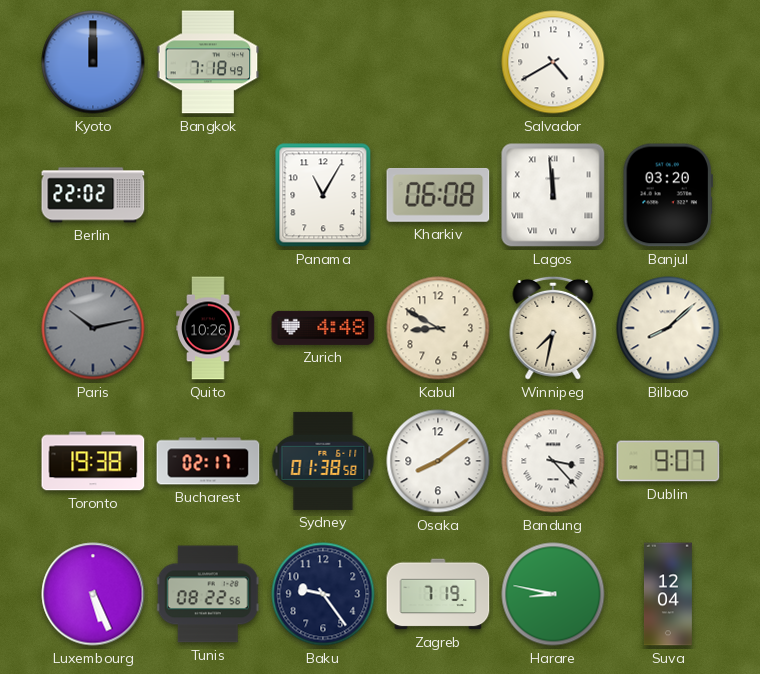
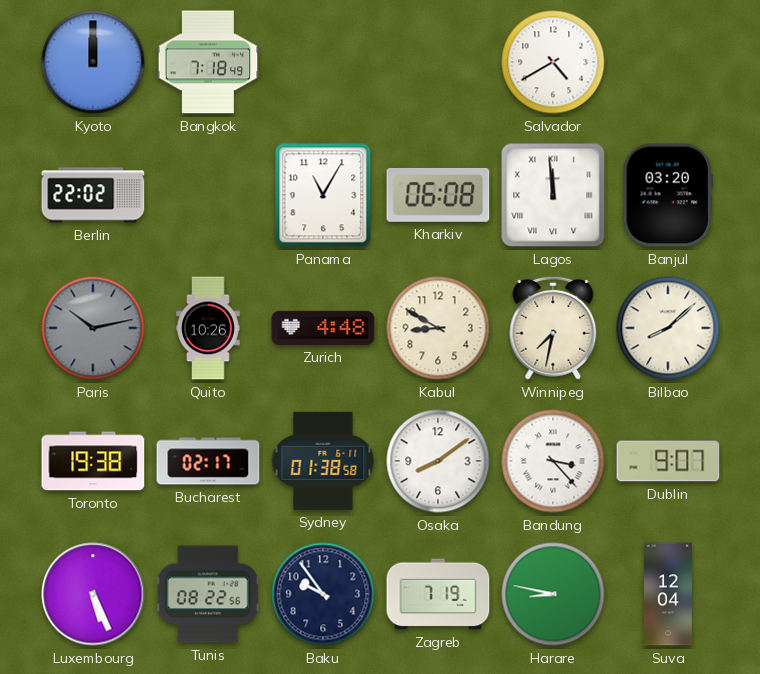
Baku: 9:24 -> 9:54
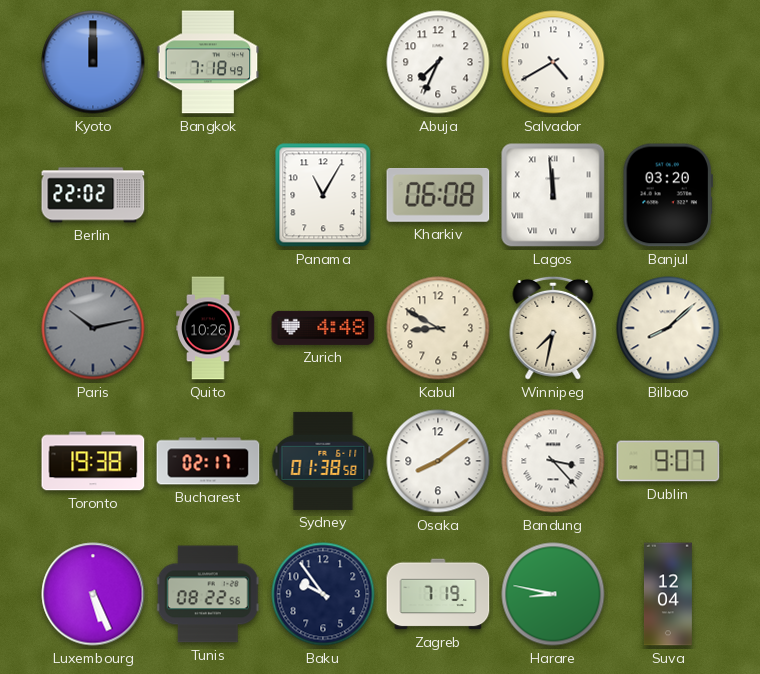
Abuja: none -> 7:34
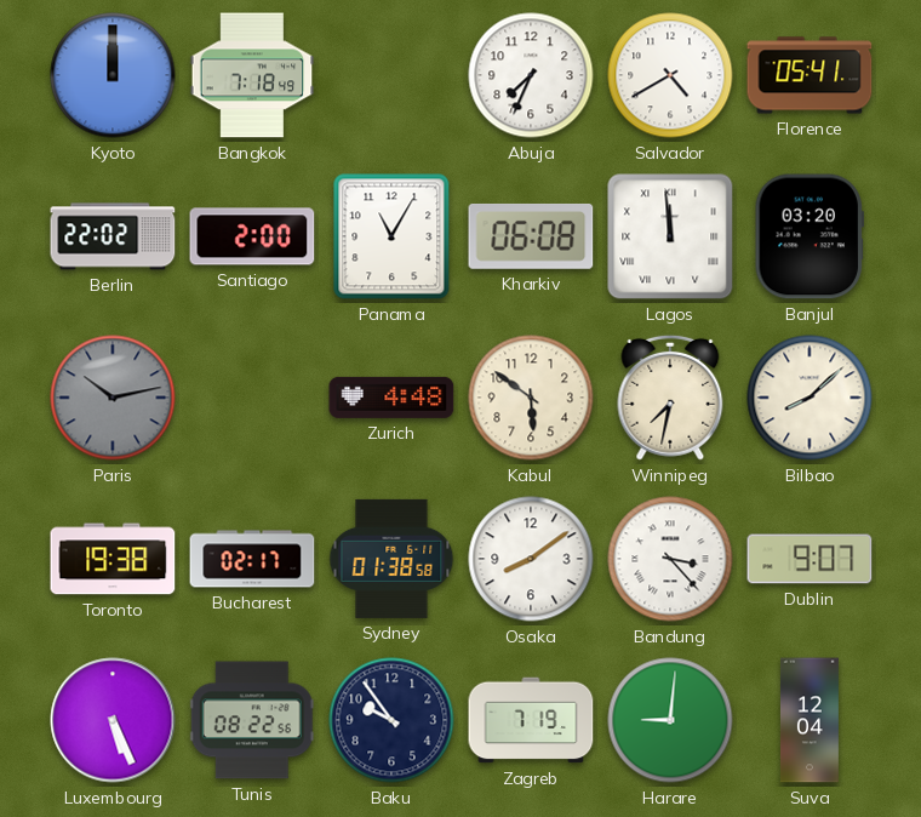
Florence: none -> 05:41
Santiago: none -> 2:00
Quito: 10:26 -> none
Kabul: 8:50 -> 5:51
Harare: 8:47 -> 9:01
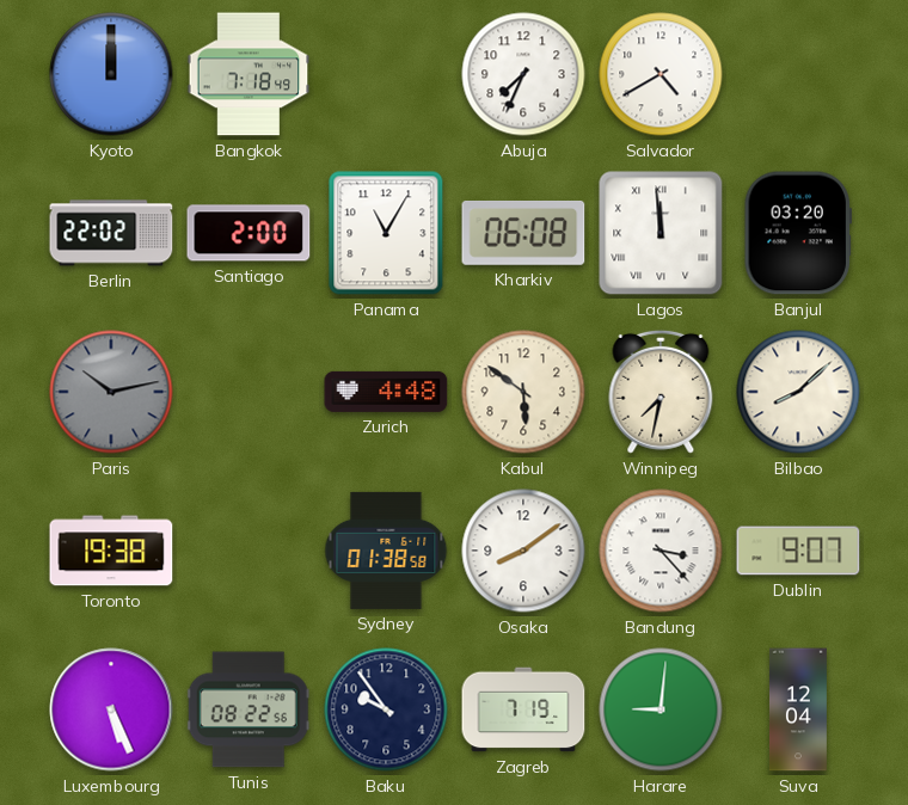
Florence: 05:41 -> none
Bucharest: 02:17 -> none
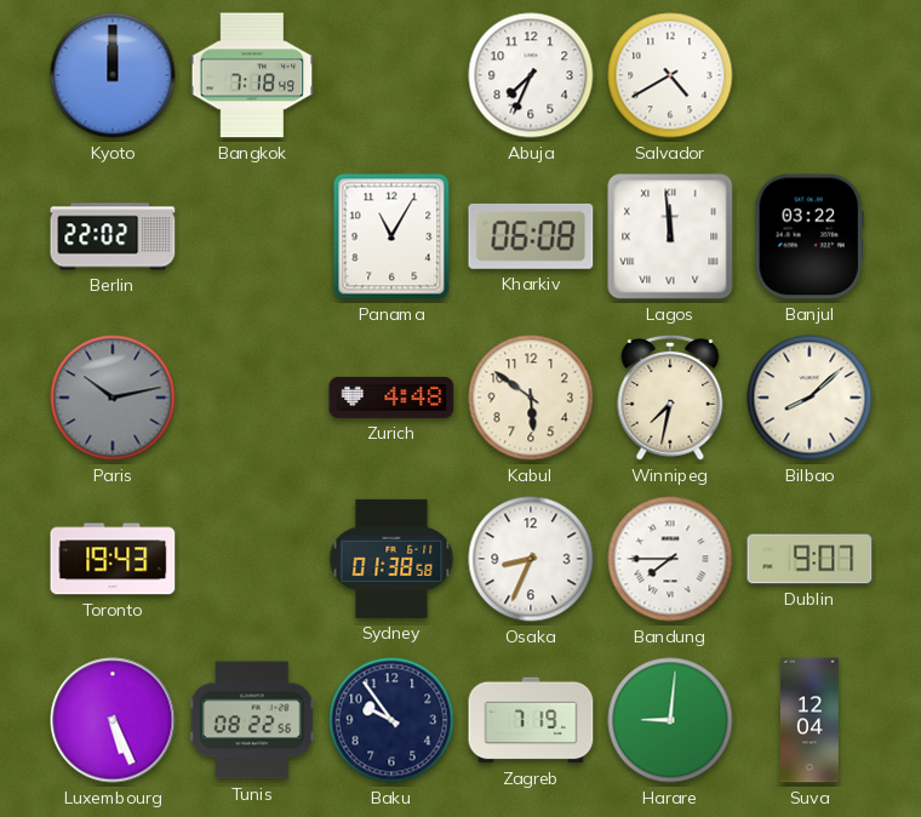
Santiago: 2:00 -> none
Banjul: 03:20 -> 03:22
Toronto: 19:38 -> 19:43
Osaka: 8:09 -> 8:34
Bandung: 3:23 -> 7:45
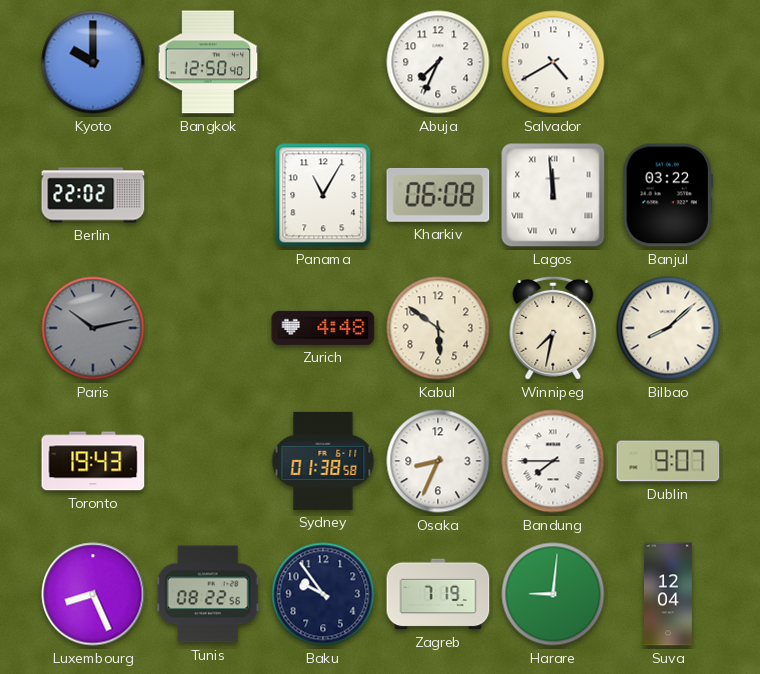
Kyoto: 12:00 -> 10:00
Bangkok: 7:18 -> 12:50
Luxembourg: 5:26 -> 8:26
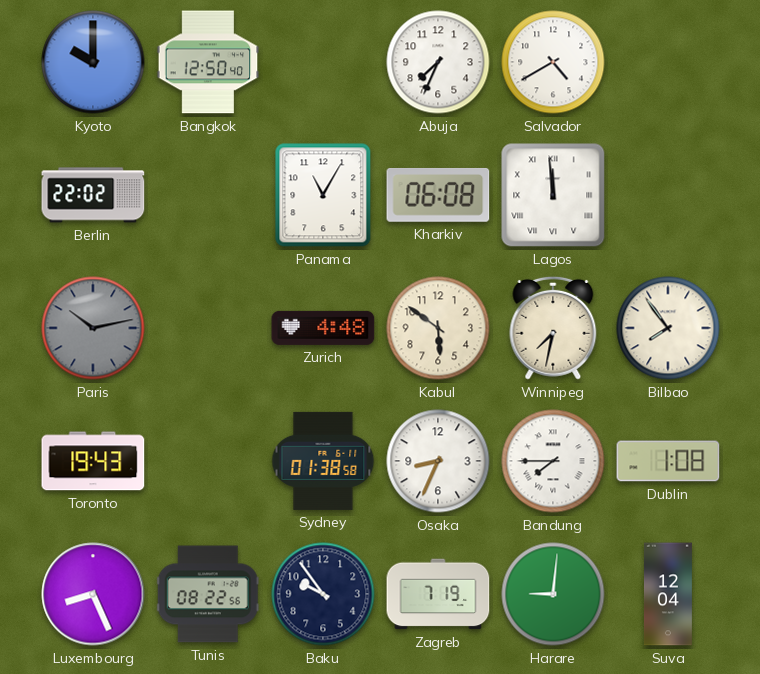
Banjul: 03:22 -> none
Bilbao: 8:08 -> 7:54
Dublin: 9:07 -> 1:08
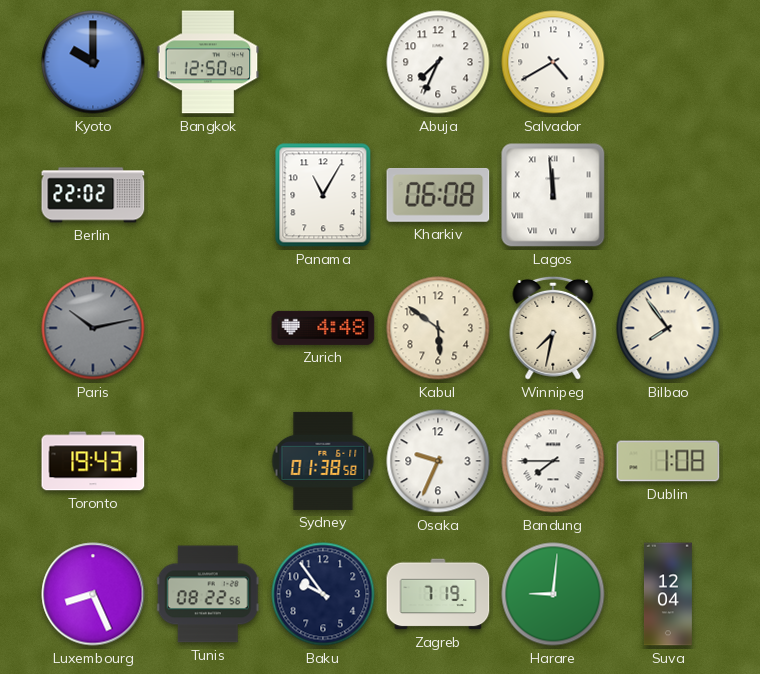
Osaka: 8:34 -> 9:34
